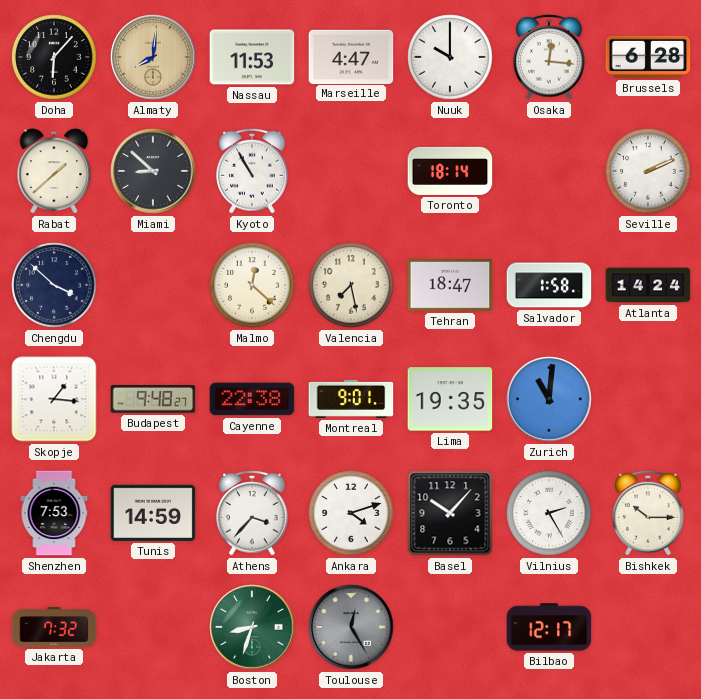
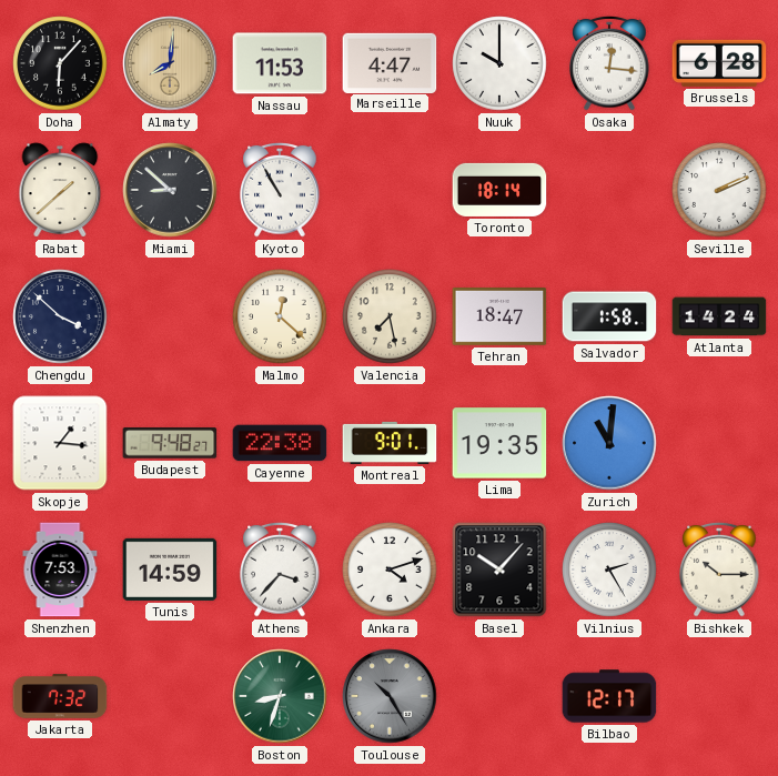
Toulouse: 12:25 -> 10:25
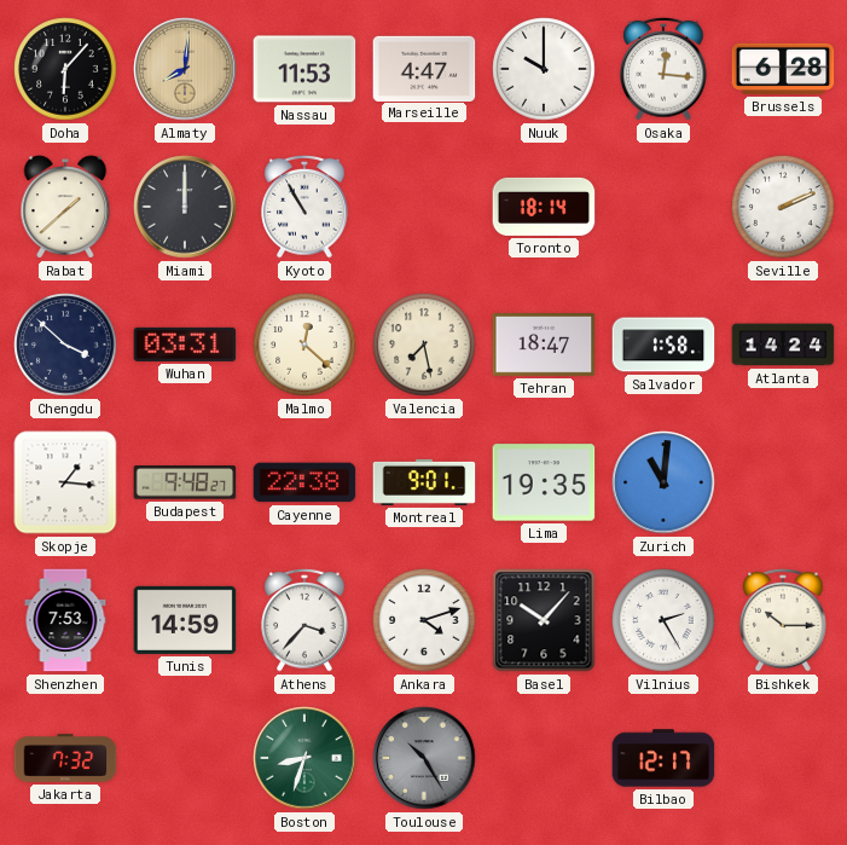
Miami: 8:52 -> 12:00
Wuhan: none -> 03:31
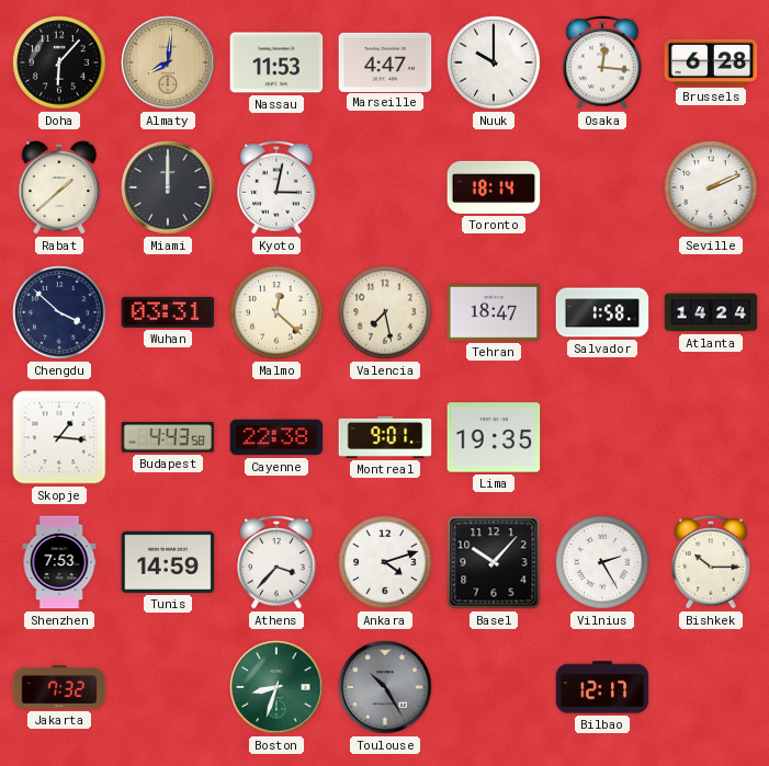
Kyoto: 10:55 -> 3:02
Budapest: 9:48 -> 4:43
Zurich: 11:01 -> none
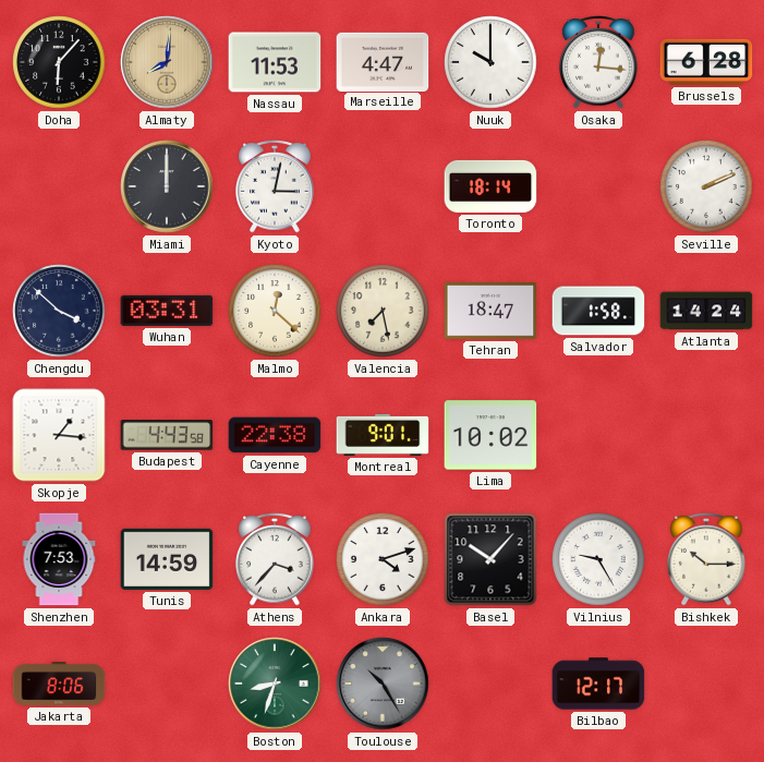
Rabat: 1:38 -> none
Lima: 19:35 -> 10:02
Vilnius: 2:25 -> 9:25
Jakarta: 7:32 -> 8:06
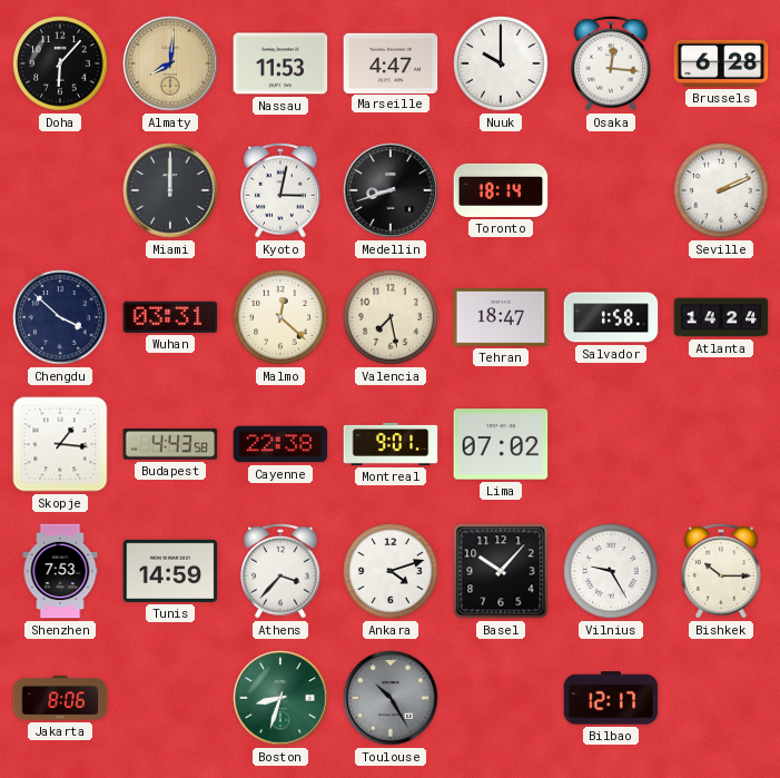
Medellin: none -> 8:42
Lima: 10:02 -> 07:02
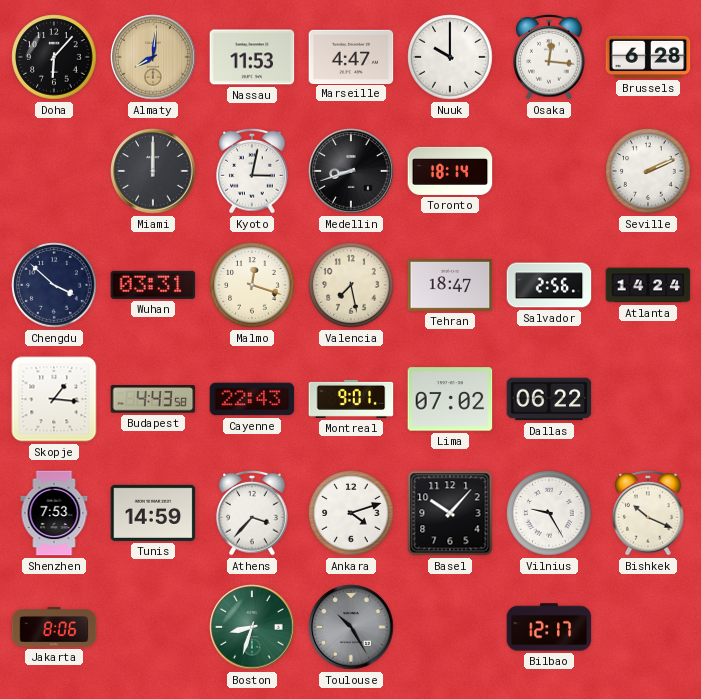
Malmo: 12:22 -> 12:18
Salvador: 1:58 -> 2:56
Cayenne: 22:38 -> 22:43
Dallas: none -> 06:22
Bishkek: 10:15 -> 10:19
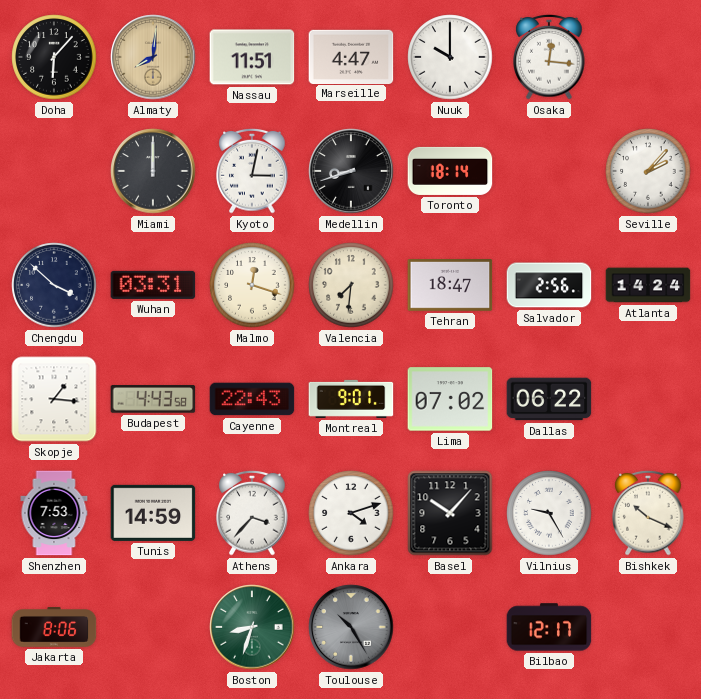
Nassau: 11:53 -> 11:51
Brussels: 6:28 -> none
Seville: 2:11 -> 2:07
Valencia: 7:28 -> 7:31
